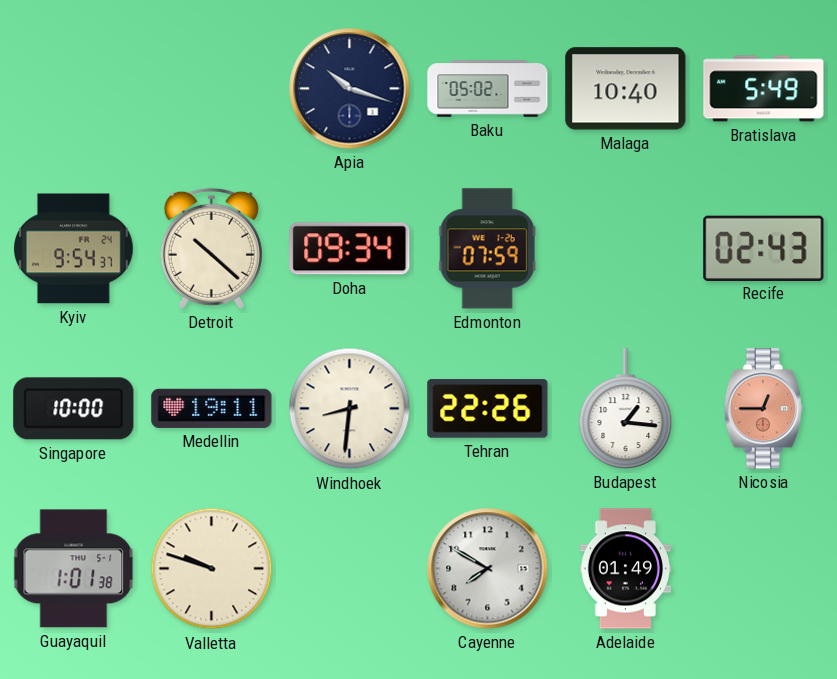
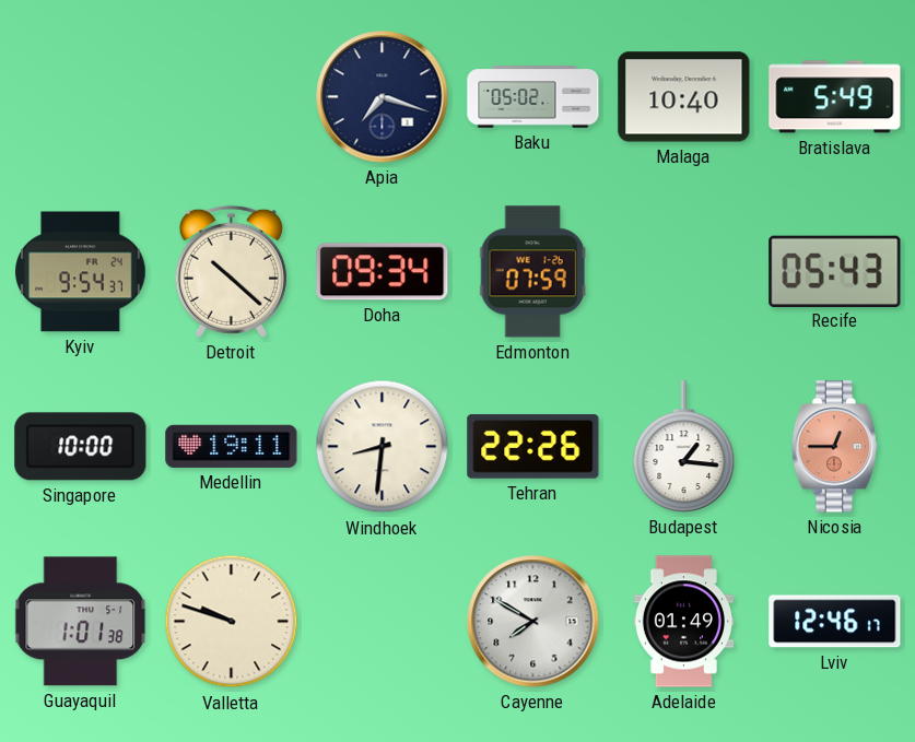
Apia: 10:18 -> 7:18
Recife: 02:43 -> 05:43
Lviv: none -> 12:46
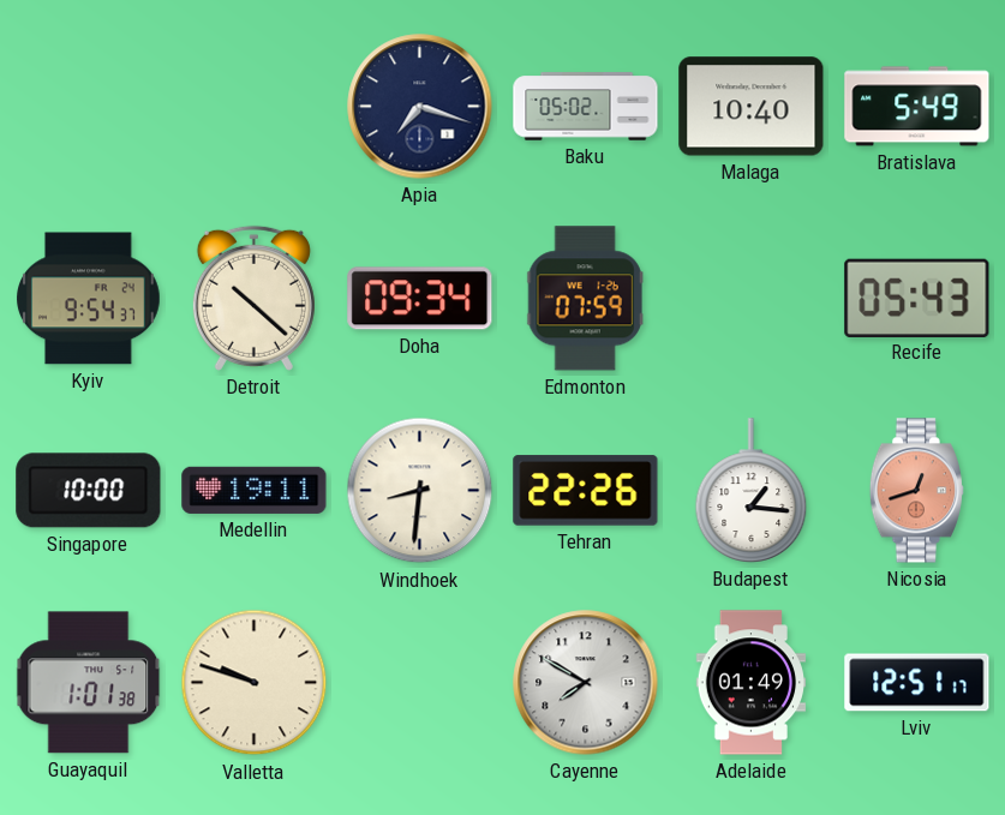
Nicosia: 12:45 -> 12:42
Lviv: 12:46 -> 12:51
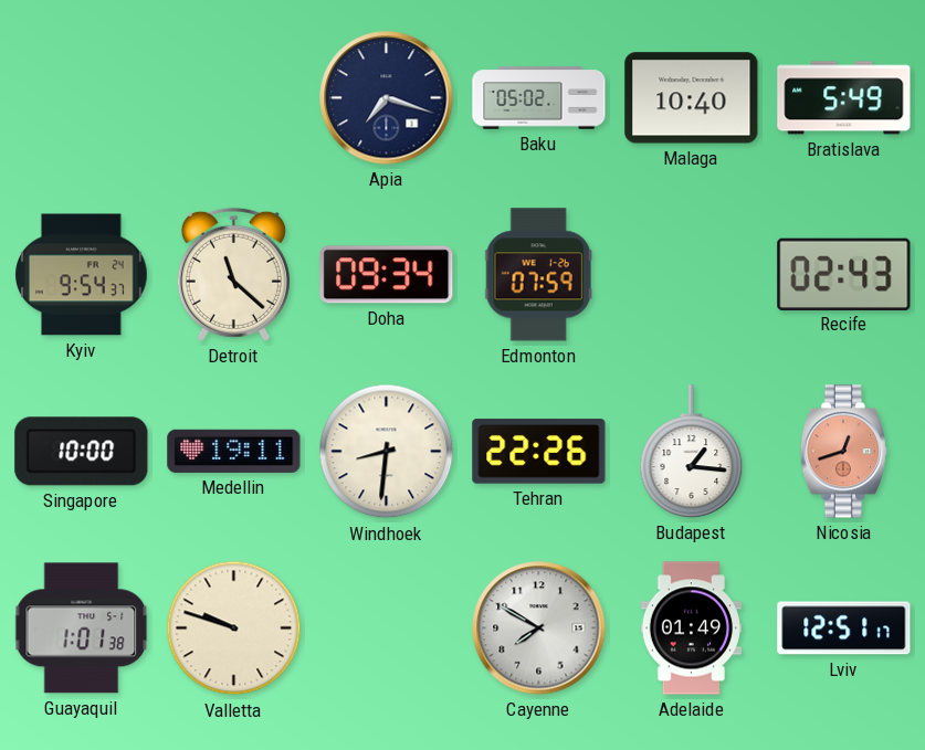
Detroit: 10:22 -> 11:22
Recife: 05:43 -> 02:43
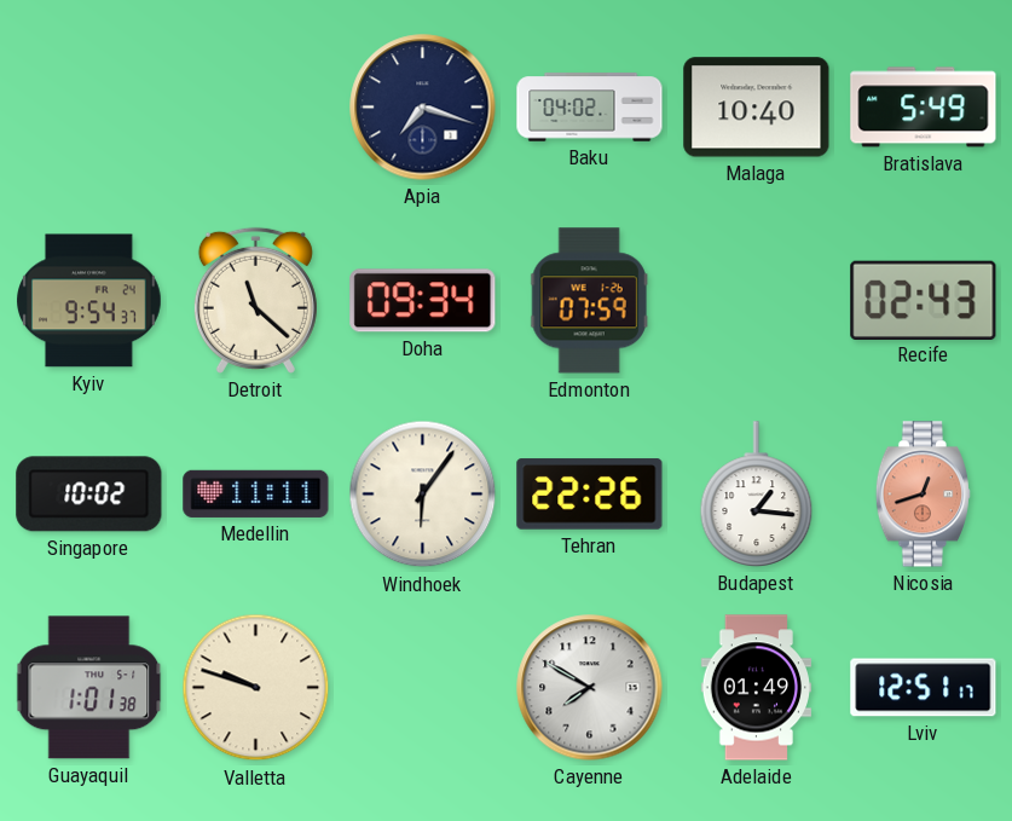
Baku: 05:02 -> 04:02
Singapore: 10:00 -> 10:02
Medellin: 19:11 -> 11:11
Windhoek: 8:31 -> 6:06
